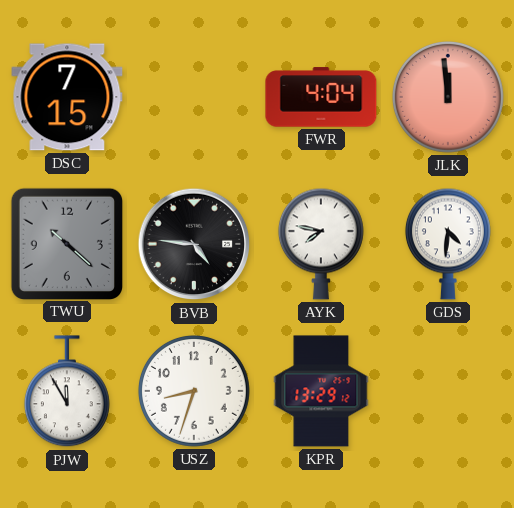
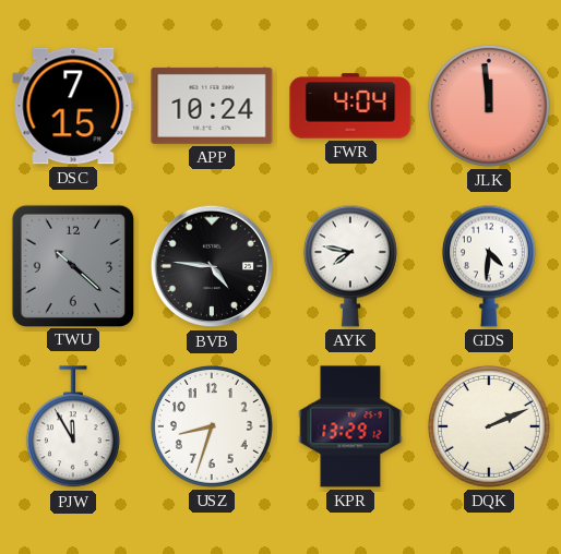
APP: none -> 10:24
DQK: none -> 2:11
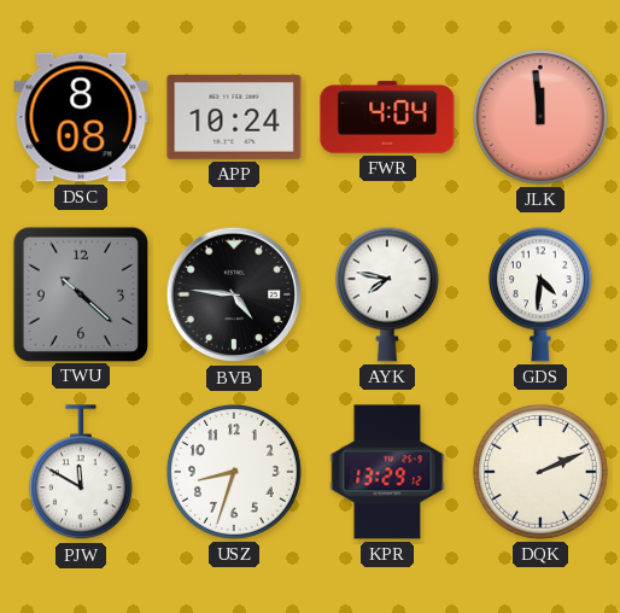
DSC: 7:15 -> 8:08
PJW: 11:55 -> 11:50
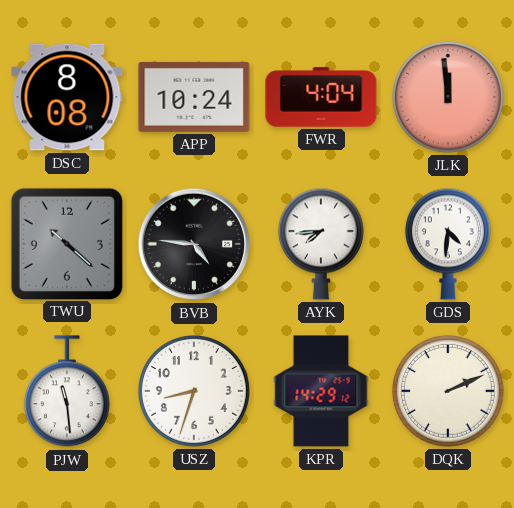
AYK: 7:47 -> 7:44
PJW: 11:50 -> 11:29
KPR: 13:29 -> 14:29
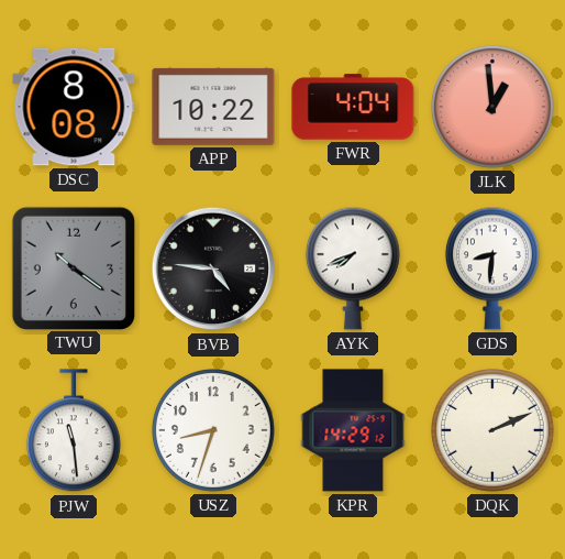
APP: 10:24 -> 10:22
JLK: 11:59 -> 12:59
TWU: 10:22 -> 10:21
AYK: 7:44 -> 7:41
GDS: 4:31 -> 8:31
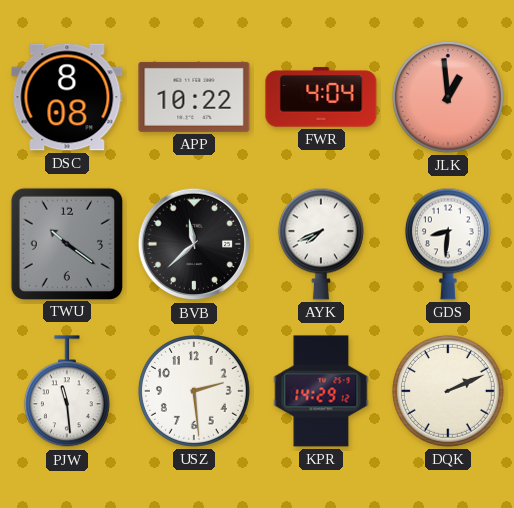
BVB: 4:46 -> 11:38
USZ: 8:33 -> 2:29
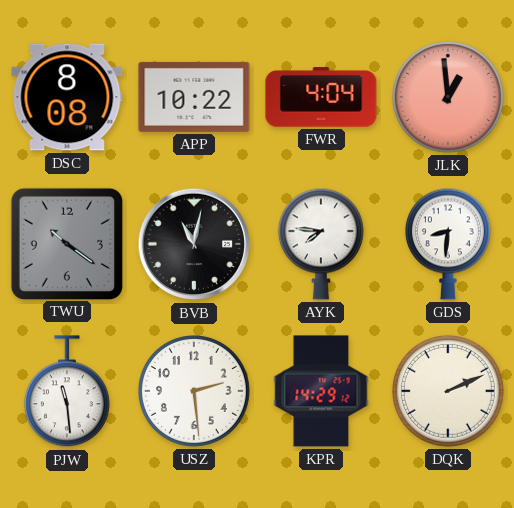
BVB: 11:38 -> 11:02
AYK: 7:41 -> 7:46
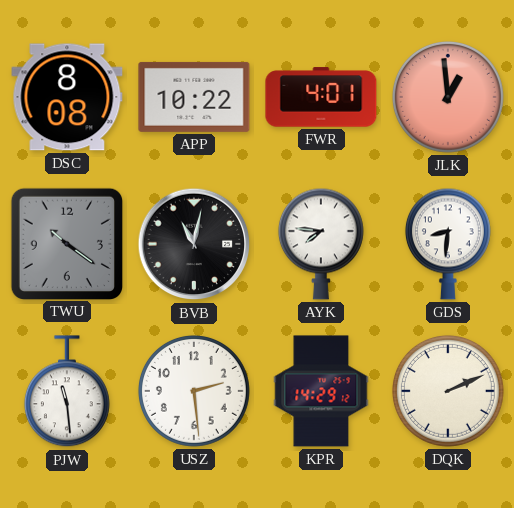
FWR: 4:04 -> 4:01
